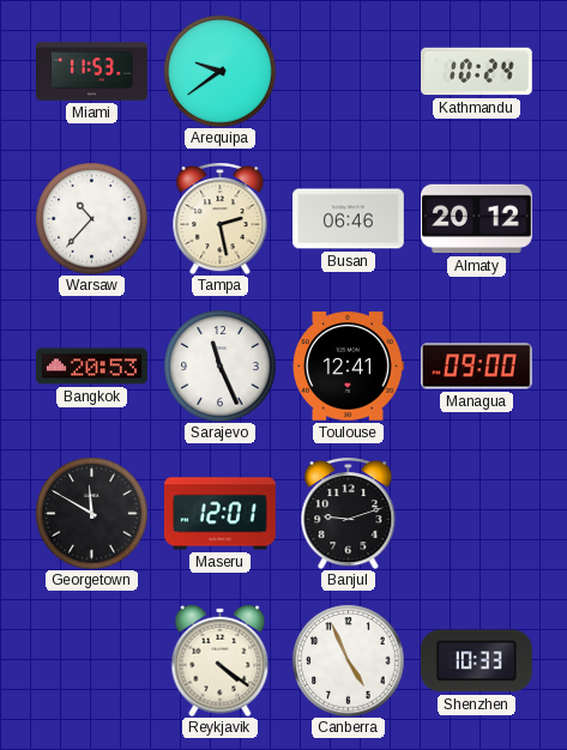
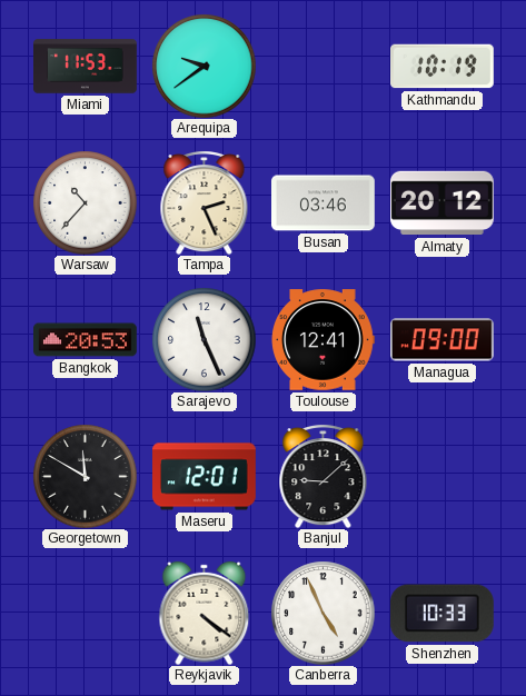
Kathmandu: 10:24 -> 10:19
Tampa: 2:28 -> 2:26
Busan: 06:46 -> 03:46
Banjul: 9:12 -> 9:08
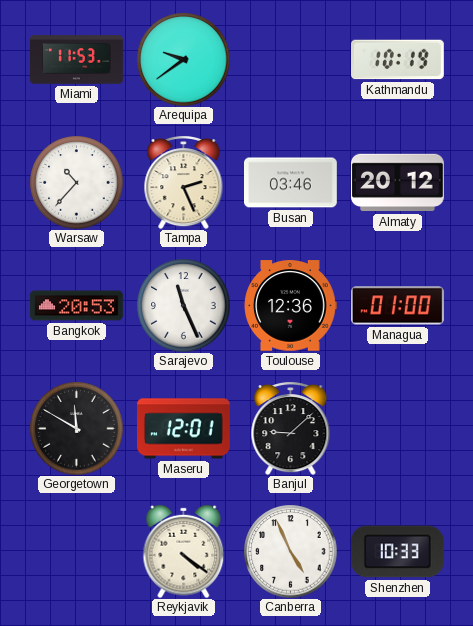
Toulouse: 12:41 -> 12:36
Managua: 09:00 -> 01:00
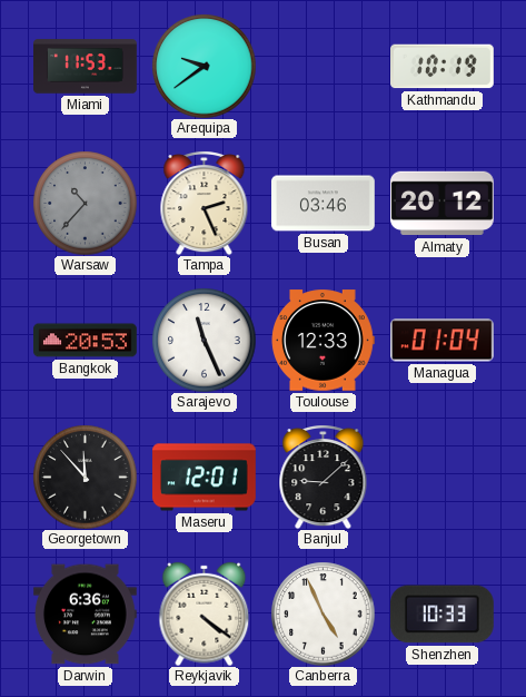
Warsaw dial: white -> grey
Toulouse: 12:36 -> 12:33
Managua: 01:00 -> 01:04
Georgetown: 11:50 -> 11:53
Darwin: none -> 6:36
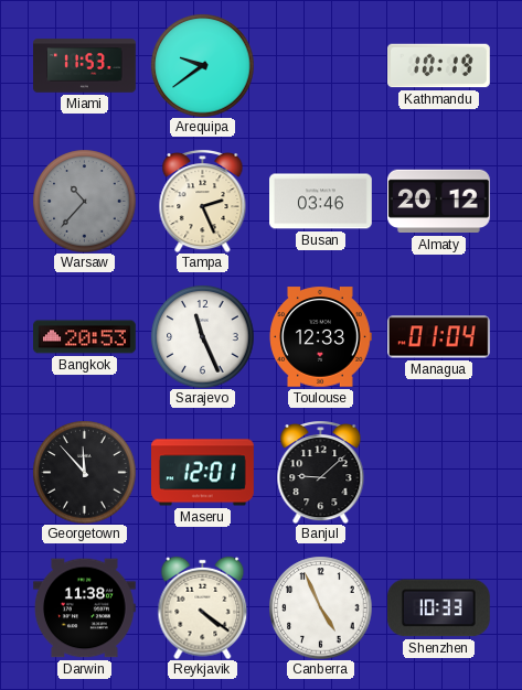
Darwin: 6:36 -> 11:38
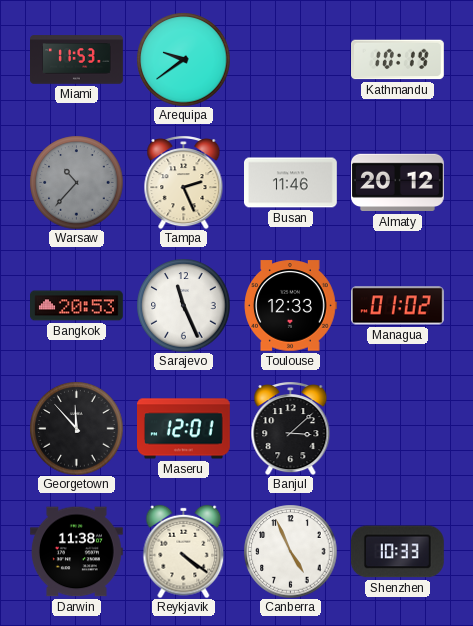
Busan: 03:46 -> 11:46
Managua: 01:04 -> 01:02
Banjul: 9:08 -> 3:08
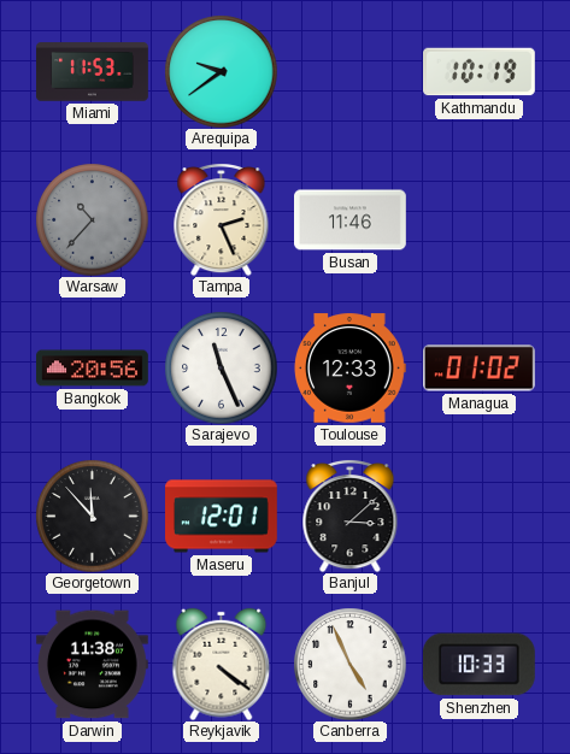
Almaty: 20:12 -> none
Bangkok: 20:53 -> 20:56
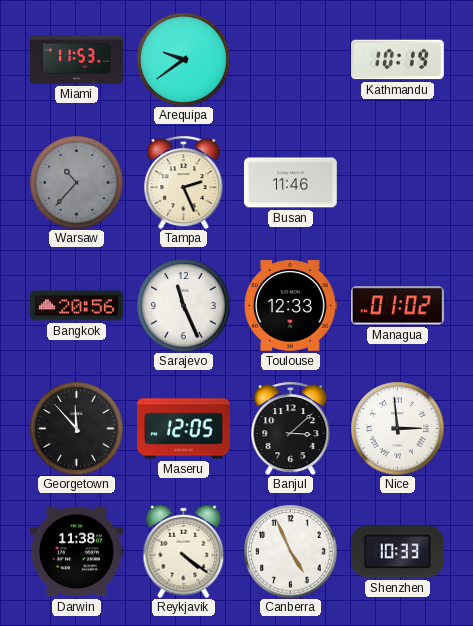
Maseru: 12:01 -> 12:05
Nice: none -> 2:59
